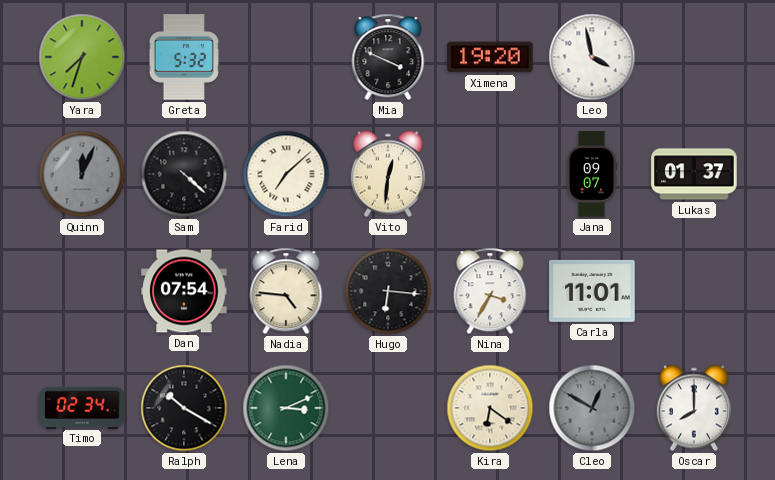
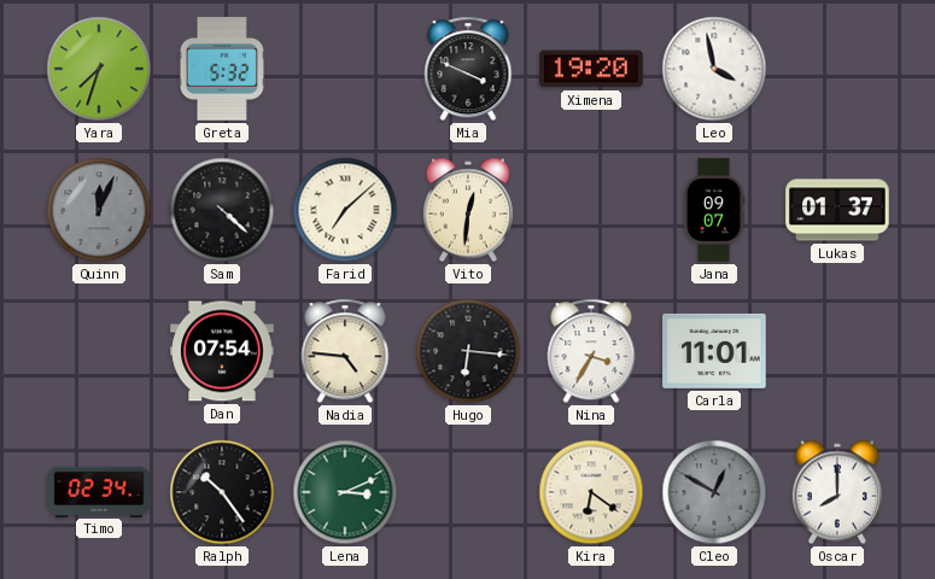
Ralph: 10:20 -> 10:24
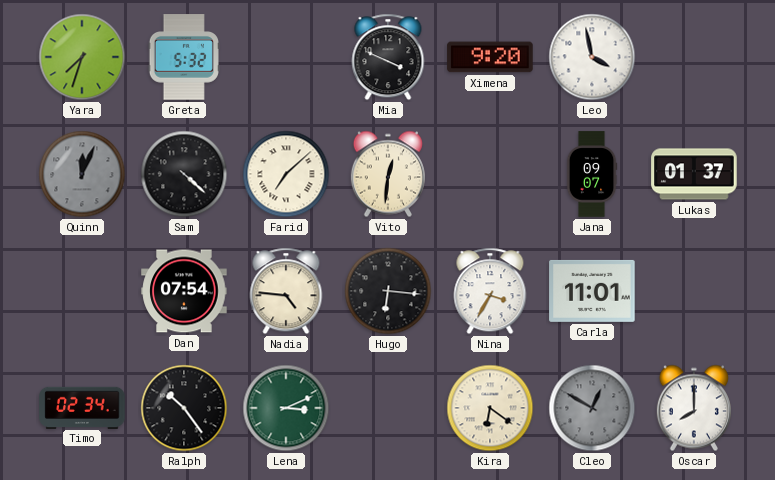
Ximena: 19:20 -> 9:20
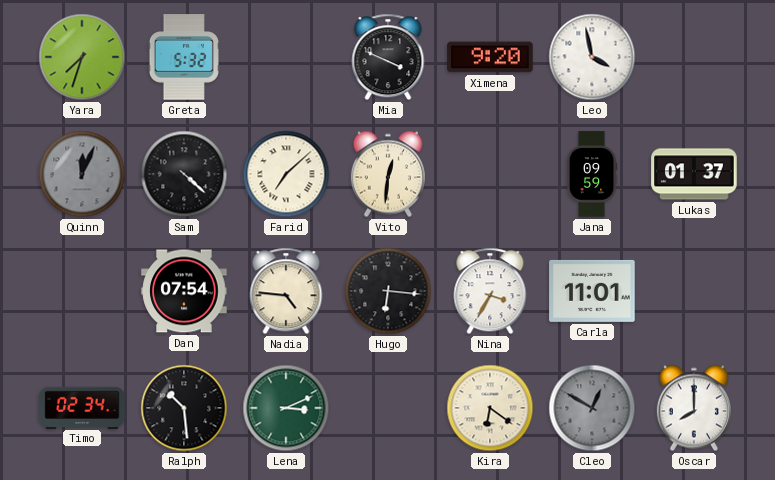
Jana: 09:07 -> 09:59
Ralph: 10:24 -> 10:29
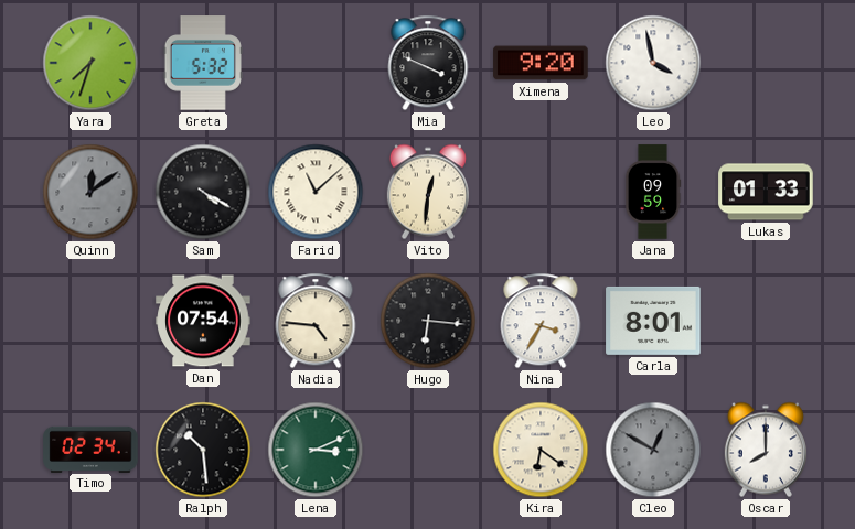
Quinn: 12:04 -> 12:09
Sam: 4:22 -> 4:20
Farid: 7:08 -> 11:08
Lukas: 01:37 -> 01:33
Carla: 11:01 -> 8:01
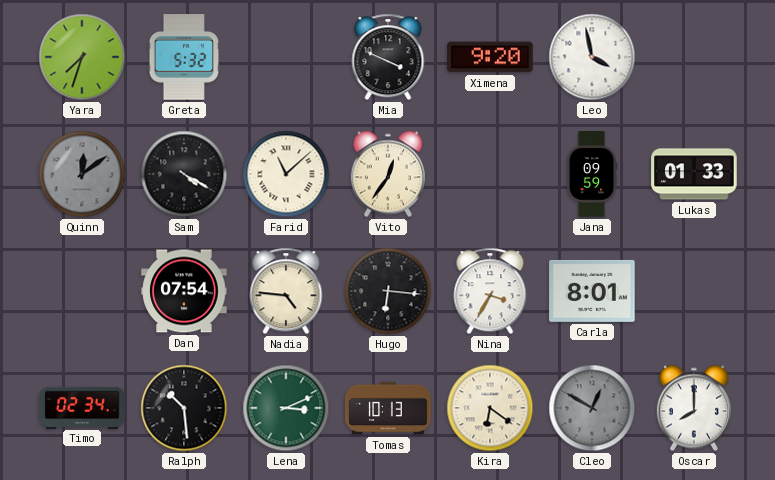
Vito: 12:31 -> 12:36
Tomas: none -> 10:13
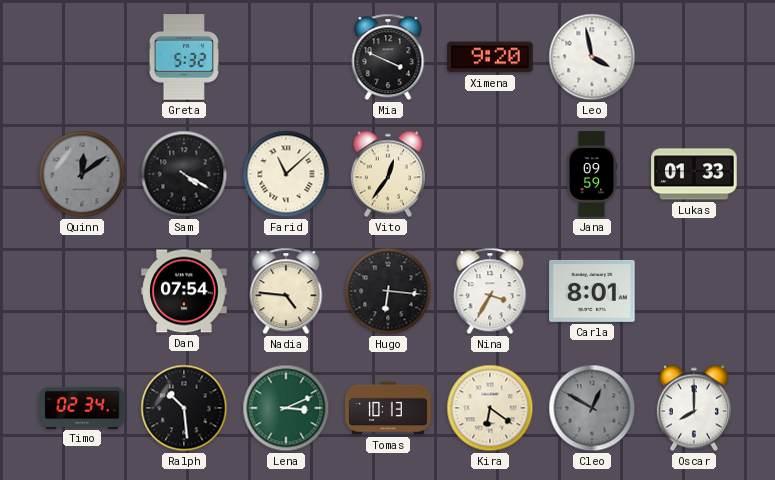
Yara: 7:33 -> none
